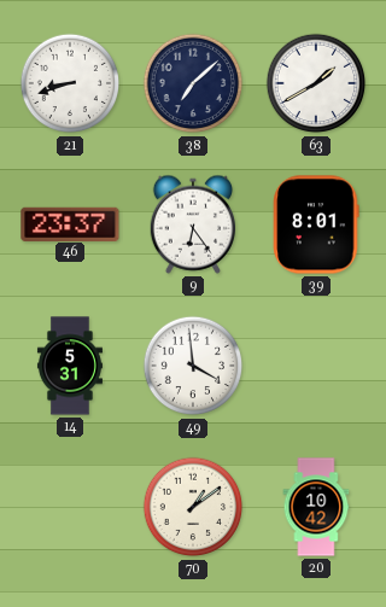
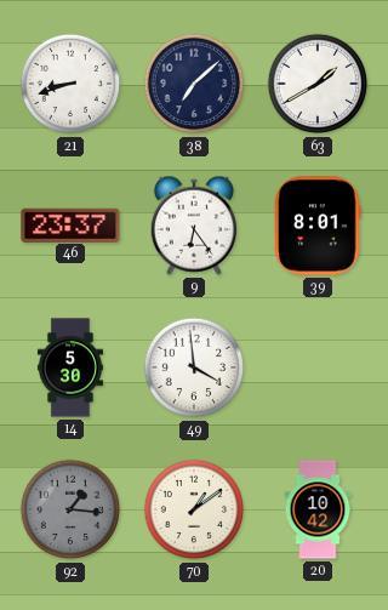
14: 5:31 -> 5:30
92: none -> 1:16
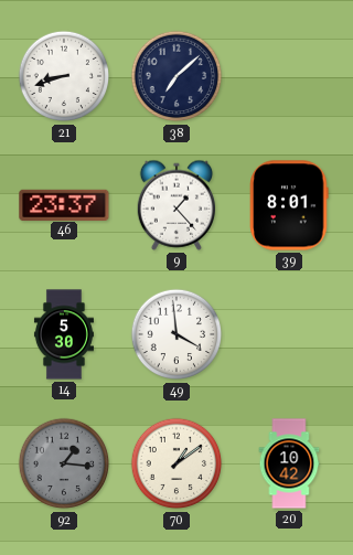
63: 1:40 -> none
9: 6:24 -> 1:23
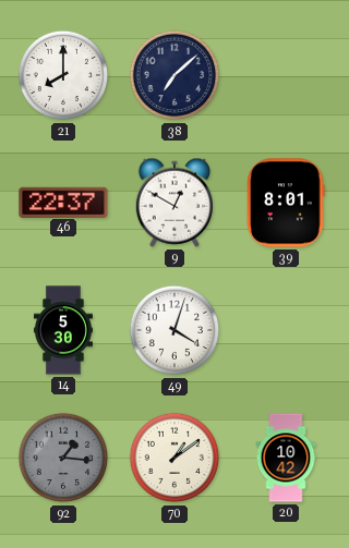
21: 8:42 -> 8:00
46: 23:37 -> 22:37
9: 1:23 -> 12:50
49: 3:59 -> 4:03
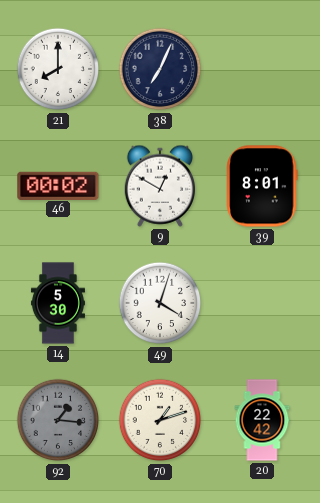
38: 7:08 -> 7:04
46: 22:37 -> 00:02
70: 1:09 -> 1:12
20: 10:42 -> 22:42
